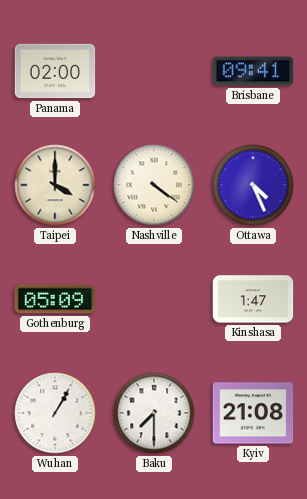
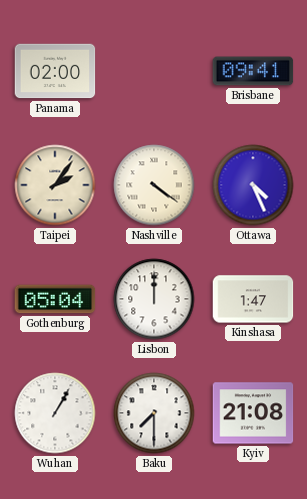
Taipei: 4:00 -> 2:06
Gothenburg: 05:09 -> 05:04
Lisbon: none -> 12:00
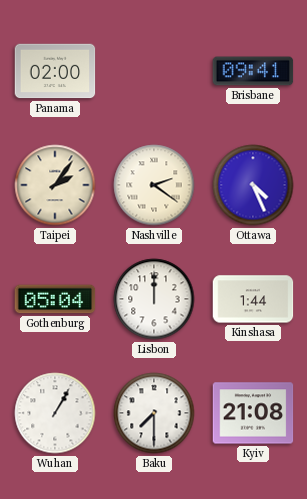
Nashville: 4:21 -> 2:21
Kinshasa: 1:47 -> 1:44
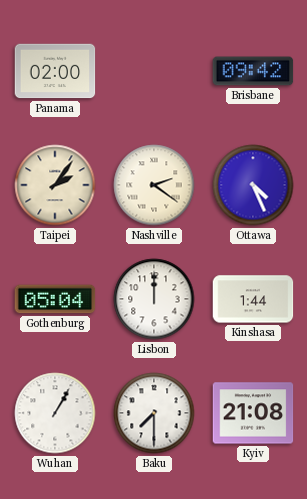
Brisbane: 09:41 -> 09:42
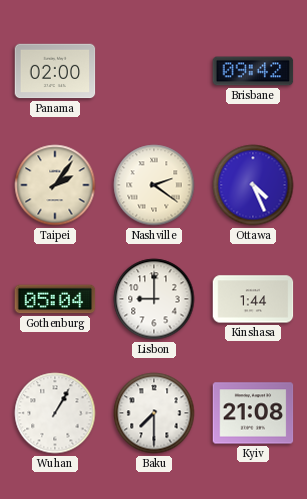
Lisbon: 12:00 -> 9:00
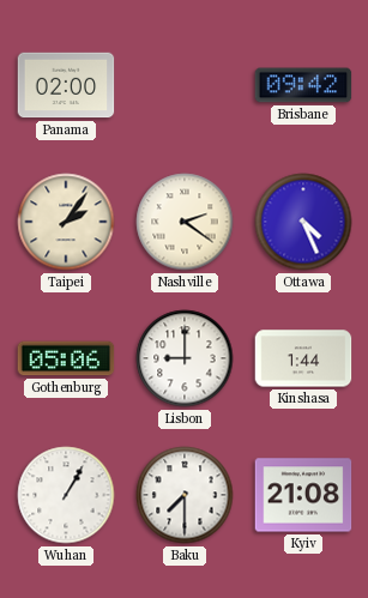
Gothenburg: 05:04 -> 05:06
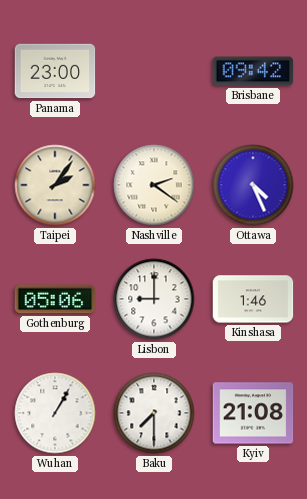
Panama: 02:00 -> 23:00
Kinshasa: 1:44 -> 1:46
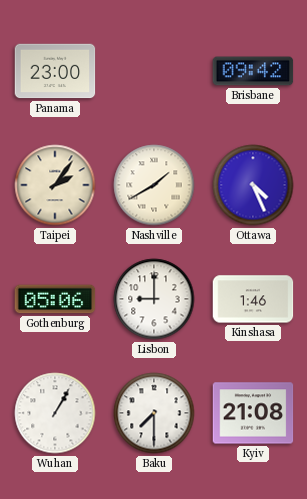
Nashville: 2:21 -> 1:40
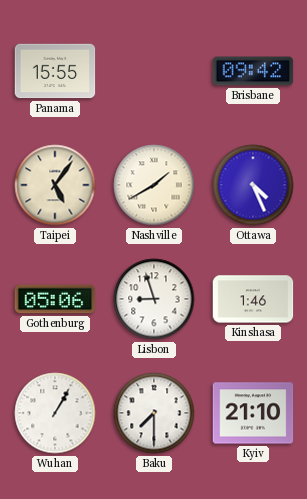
Panama: 23:00 -> 15:55
Taipei: 2:06 -> 5:06
Lisbon: 9:00 -> 8:57
Kyiv: 21:08 -> 21:10
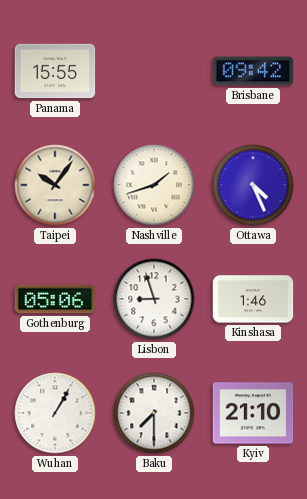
Taipei: 5:06 -> 10:06
Nashville: 1:40 -> 1:42
